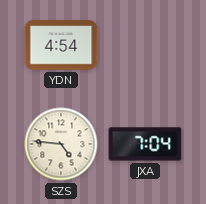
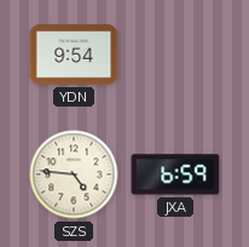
YDN: 4:54 -> 9:54
JXA: 7:04 -> 6:59
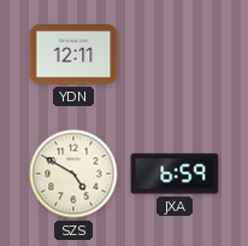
YDN: 9:54 -> 12:11
SZS: 4:46 -> 4:50
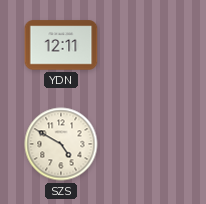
JXA: 6:59 -> none
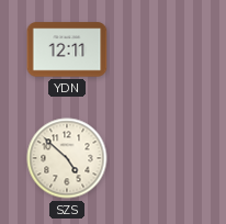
SZS: 4:50 -> 4:52
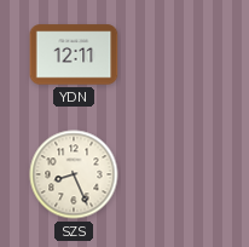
SZS: 4:52 -> 8:26
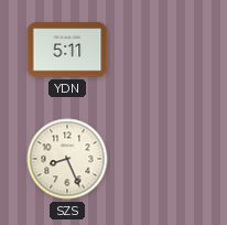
YDN: 12:11 -> 5:11
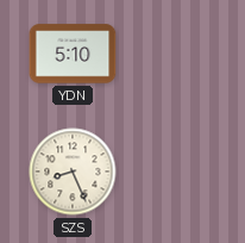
YDN: 5:11 -> 5:10
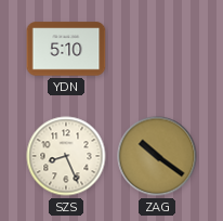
ZAG: none -> 10:21
